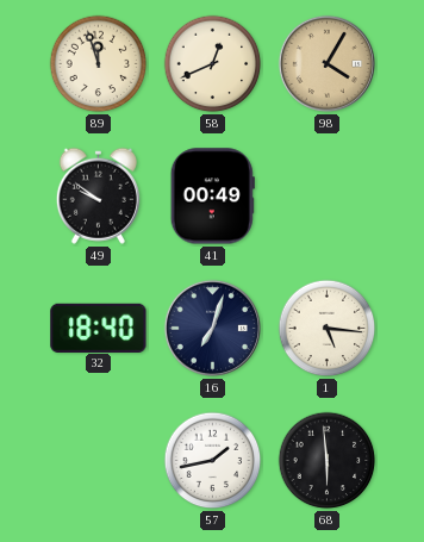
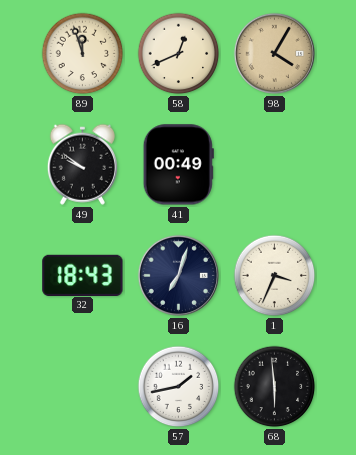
32: 18:40 -> 18:43
1: 5:16 -> 3:34
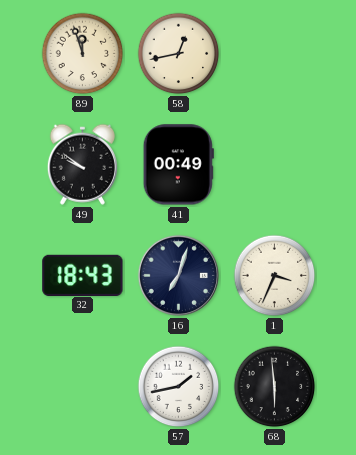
58: 12:41 -> 12:43
98: 4:05 -> none
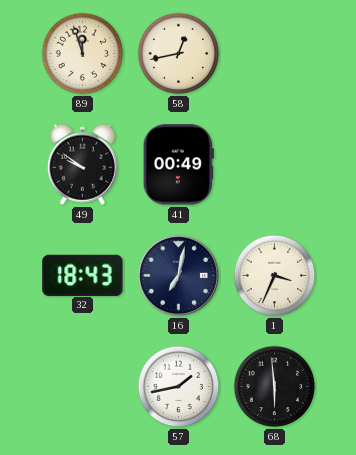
16: 7:03 -> 7:02
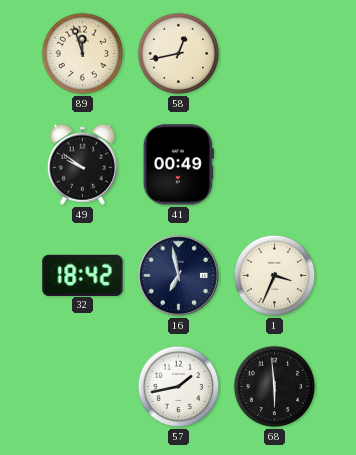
32: 18:43 -> 18:42
16: 7:02 -> 6:58
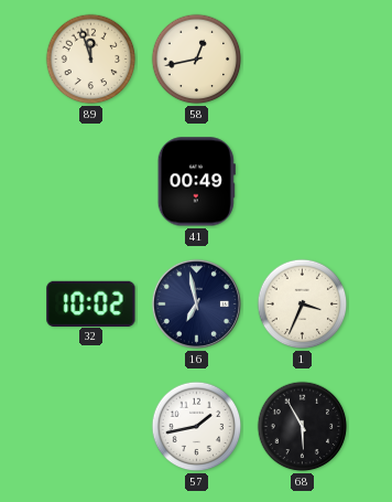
49: 9:51 -> none
32: 18:42 -> 10:02
68: 5:59 -> 5:55
